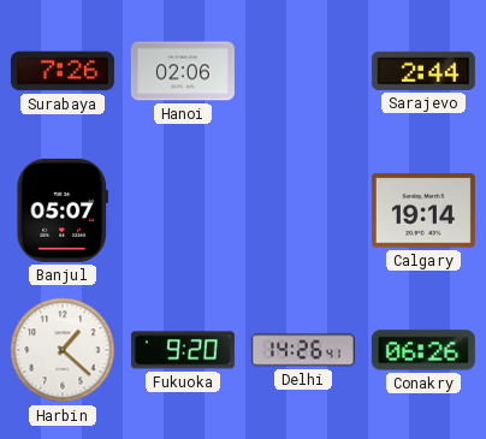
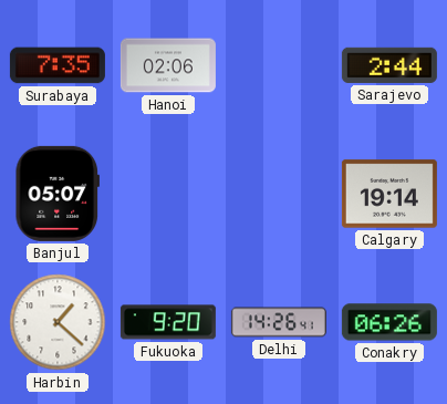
Surabaya: 7:26 -> 7:35
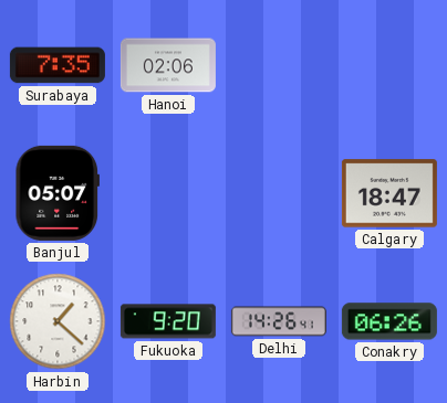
Sarajevo: 2:44 -> none
Calgary: 19:14 -> 18:47
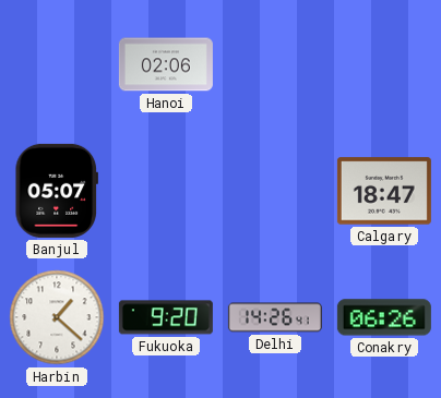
Surabaya: 7:35 -> none
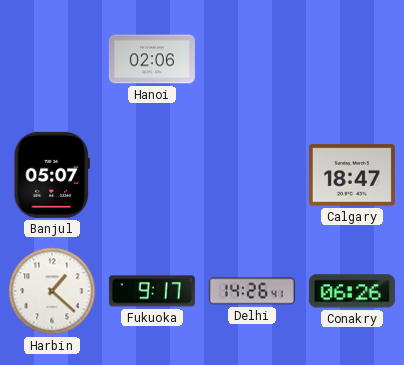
Fukuoka: 9:20 -> 9:17
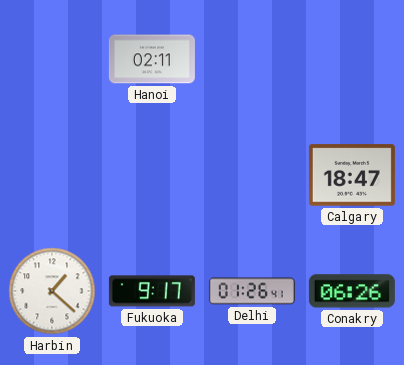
Hanoi: 02:06 -> 02:11
Banjul: 05:07 -> none
Delhi: 14:26 -> 01:26
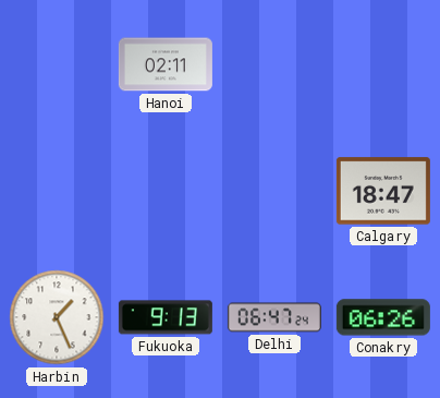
Harbin: 1:22 -> 1:26
Fukuoka: 9:17 -> 9:13
Delhi: 01:26 -> 06:47
